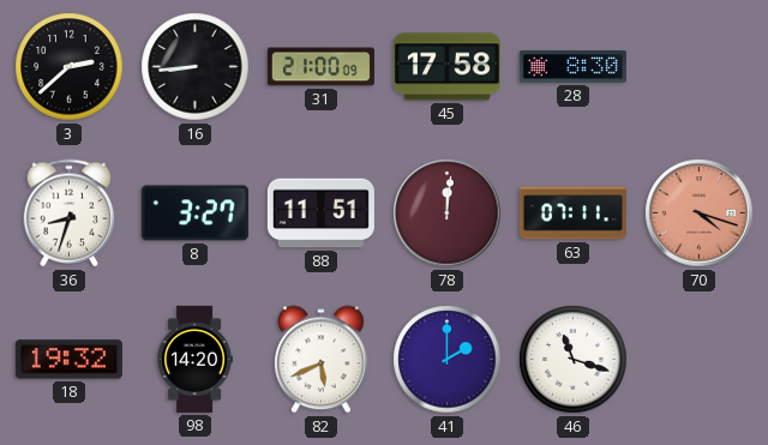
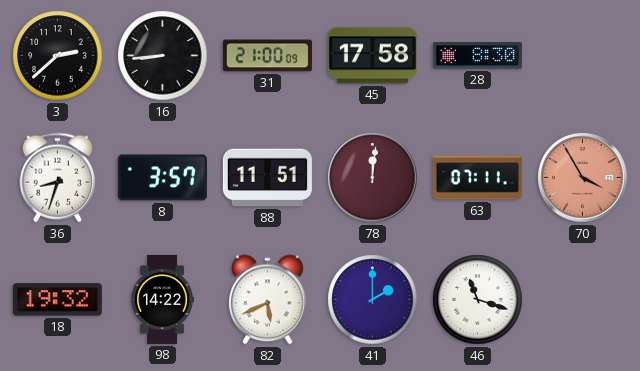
8: 3:27 -> 3:57
70: 4:18 -> 3:55
98: 14:20 -> 14:22
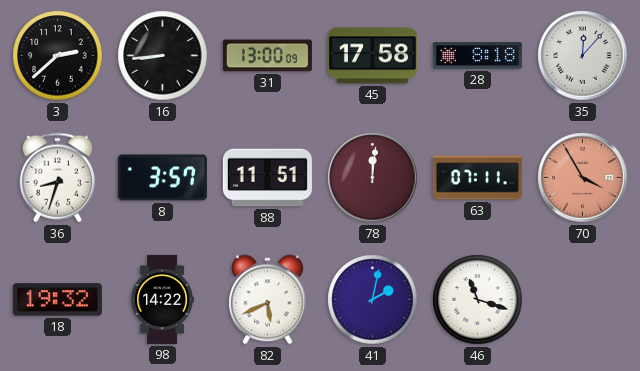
31: 21:00 -> 13:00
28: 8:30 -> 8:18
35: none -> 12:07
41: 2:00 -> 2:02
